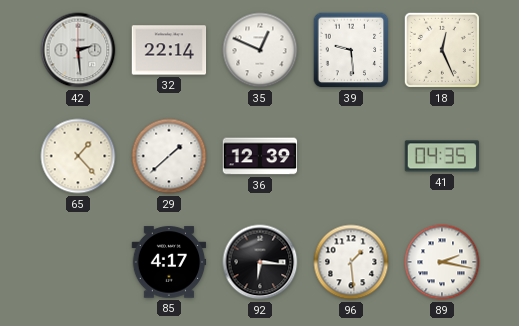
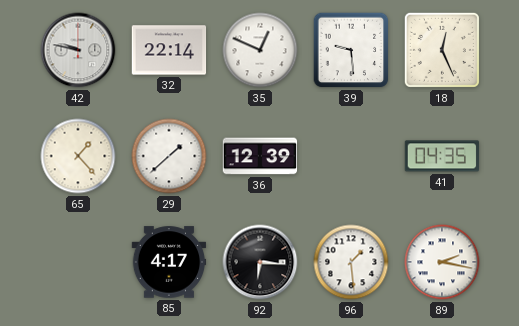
42: 2:29 -> 9:47
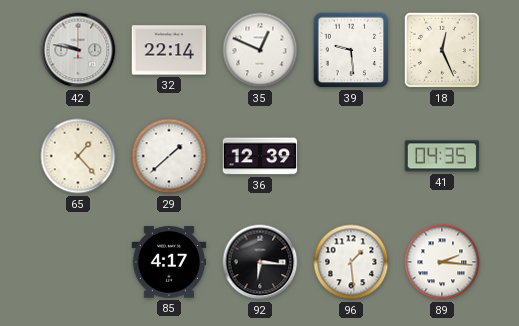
89: 2:17 -> 2:16
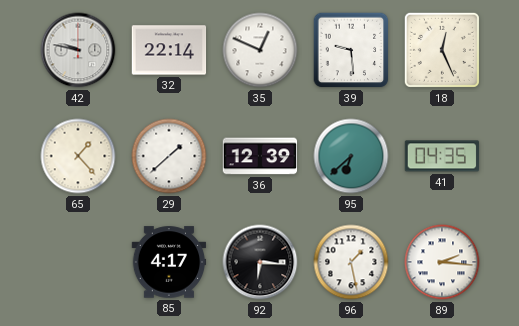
95: none -> 6:38
96: 1:29 -> 1:28
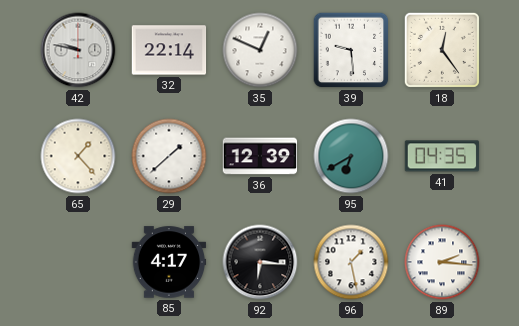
18: 12:26 -> 12:24
95: 6:38 -> 6:40
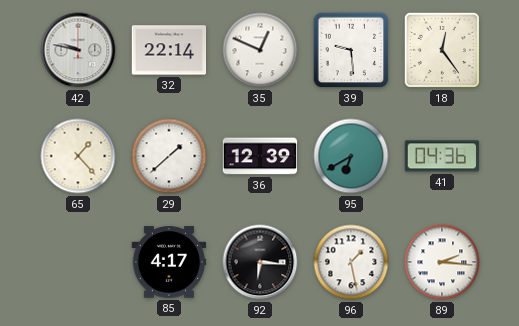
41: 04:35 -> 04:36
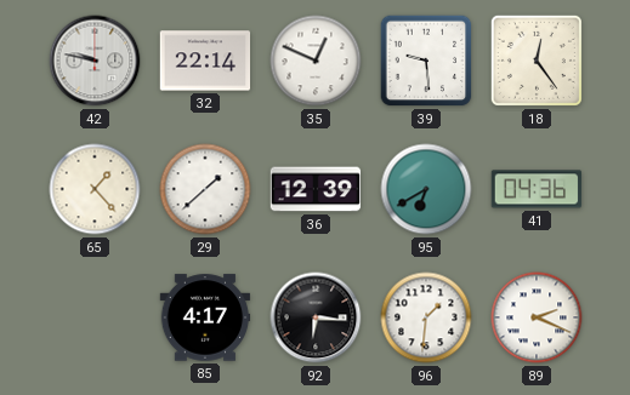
96: 1:28 -> 1:31
89: 2:16 -> 2:19
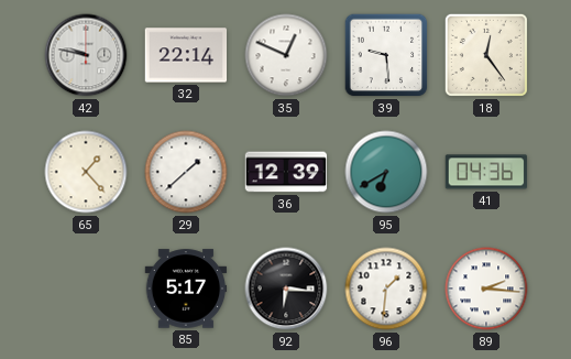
85: 4:17 -> 5:17
89: 2:19 -> 2:16
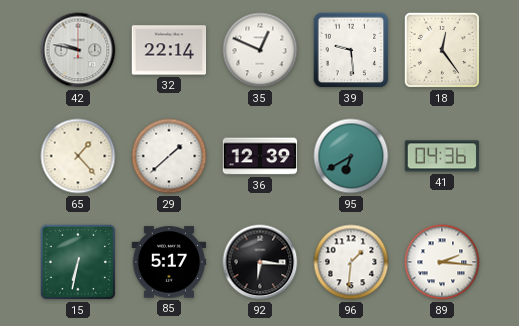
15: none -> 6:32
